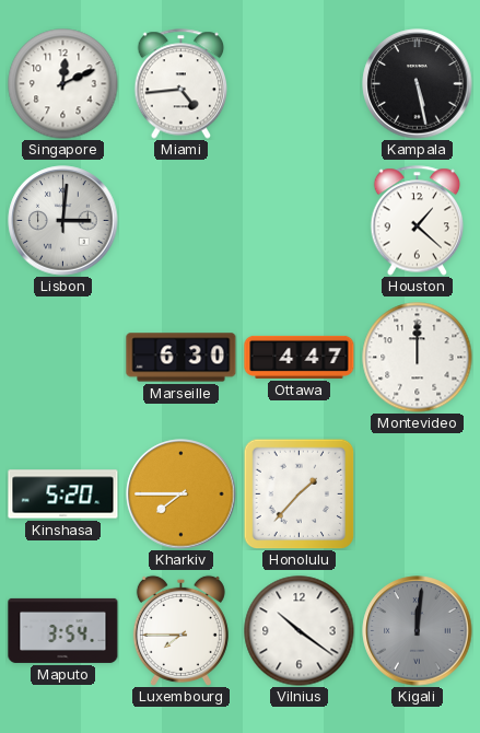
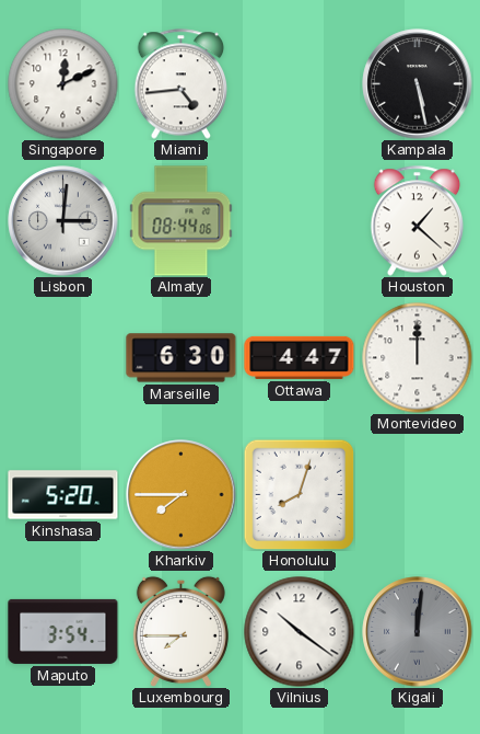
Almaty: none -> 08:44
Honolulu: 1:37 -> 8:03
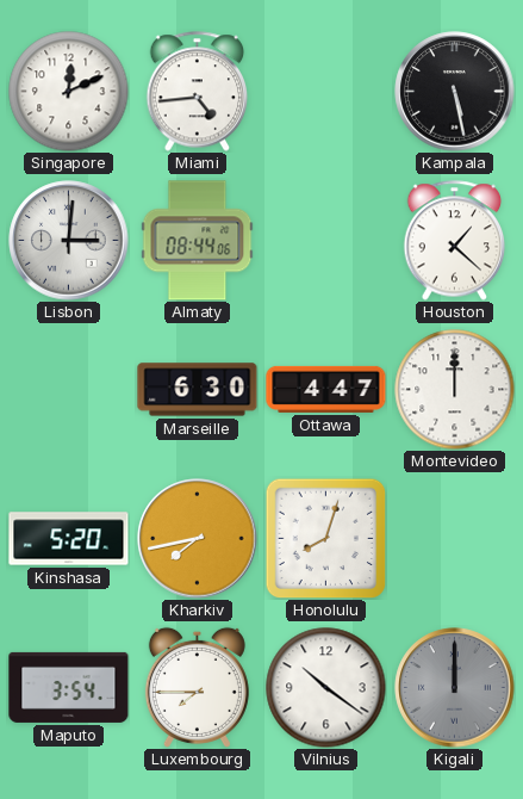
Kharkiv: 7:45 -> 7:43
Kigali: 12:01 -> 12:00
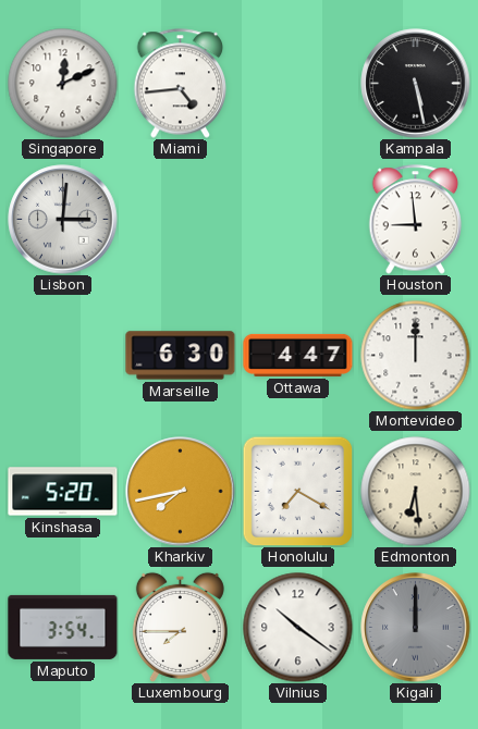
Almaty: 08:44 -> none
Houston: 1:22 -> 8:59
Honolulu: 8:03 -> 7:20
Edmonton: none -> 6:29
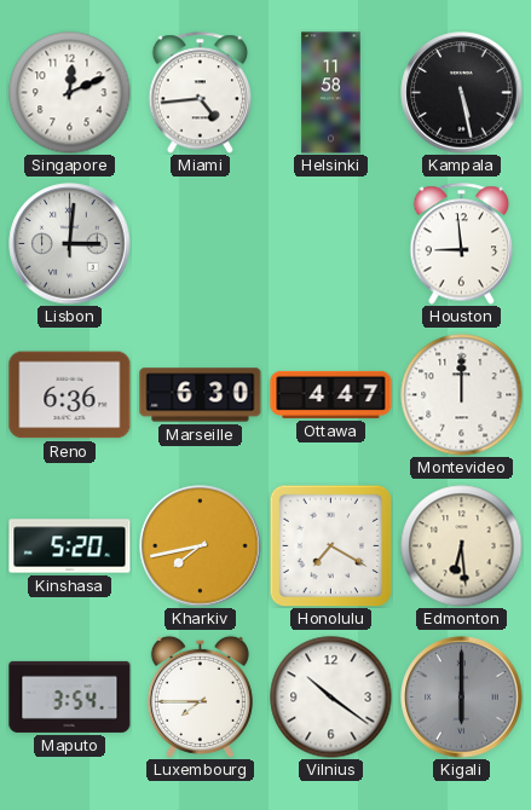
Helsinki: none -> 11:58
Reno: none -> 6:36
Kigali: 12:00 -> 6:00
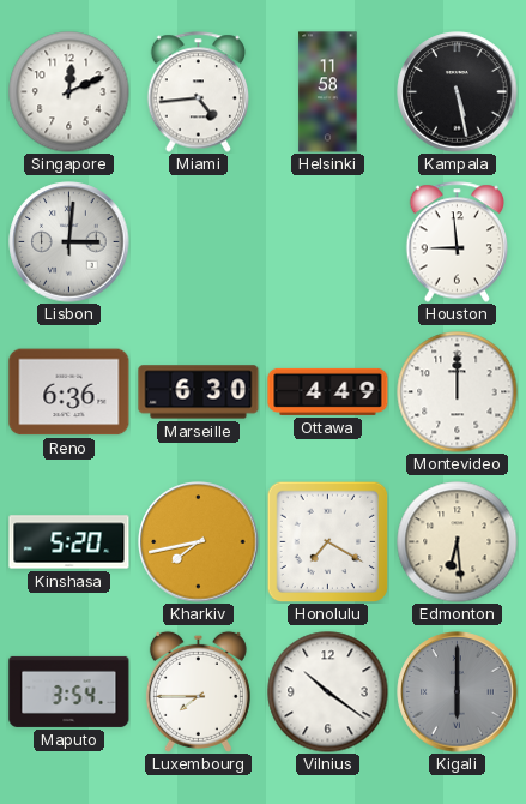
Ottawa: 4:47 -> 4:49
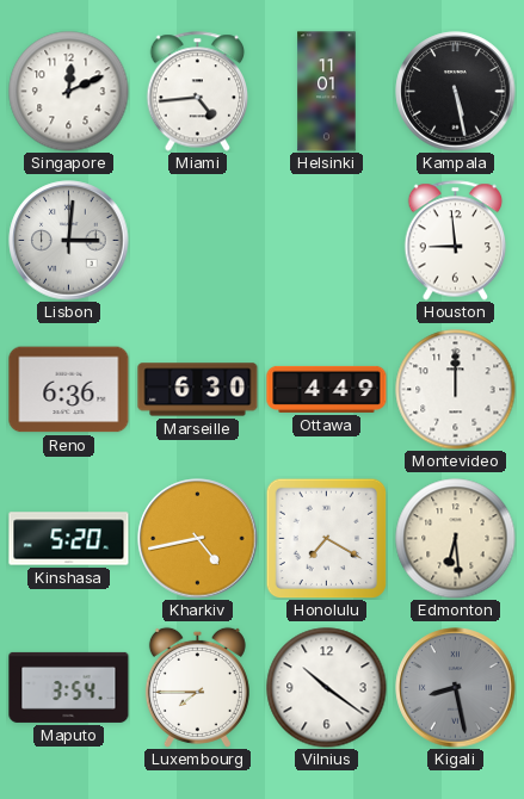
Helsinki: 11:58 -> 11:01
Kharkiv: 7:43 -> 4:43
Kigali: 6:00 -> 8:28
